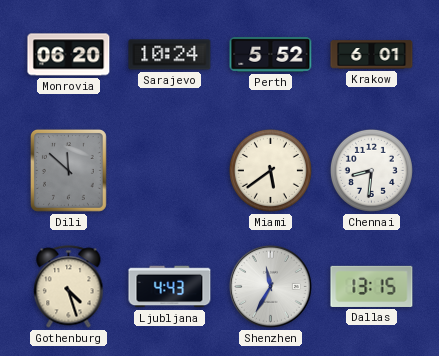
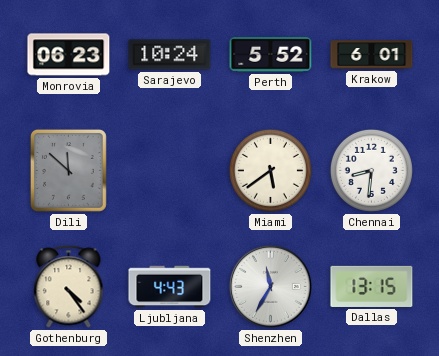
Monrovia: 06:20 -> 06:23
Gothenburg: 4:27 -> 4:24
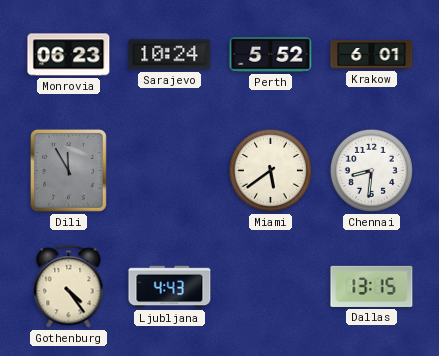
Dili: 11:52 -> 11:55
Shenzhen: 11:35 -> none
